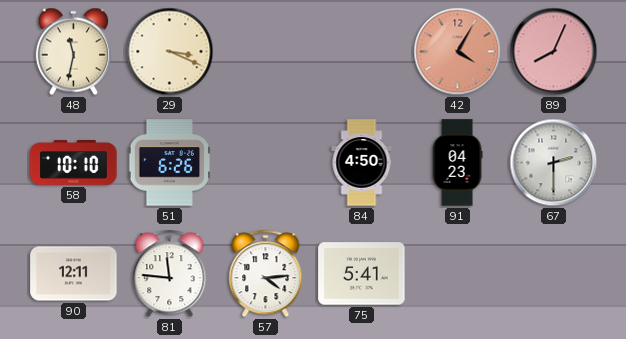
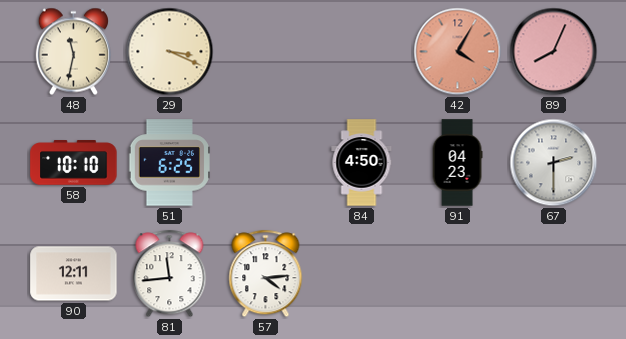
51: 6:26 -> 6:25
81: 11:46 -> 11:44
75: 5:41 -> none
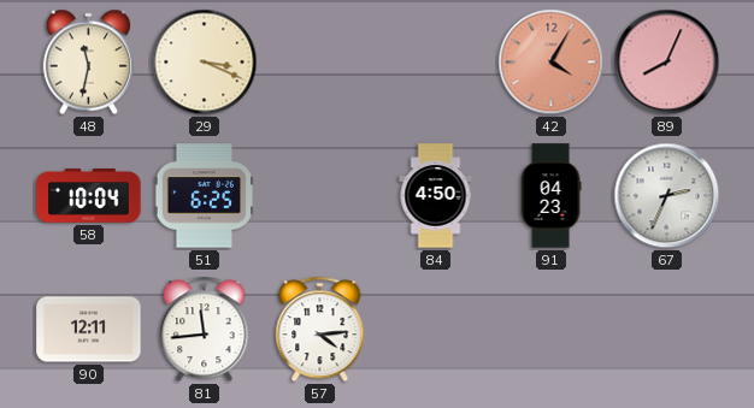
58: 10:10 -> 10:04
67: 2:30 -> 2:34
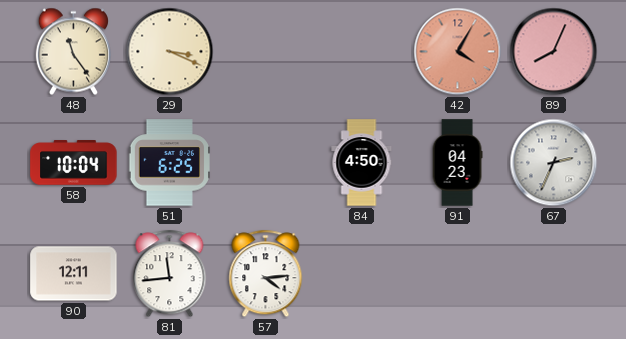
48: 11:32 -> 11:24
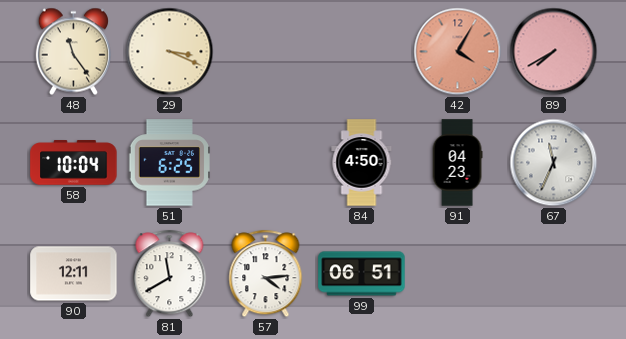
89: 8:04 -> 7:40
67: 2:34 -> 11:34
81: 11:44 -> 11:40
99: none -> 06:51
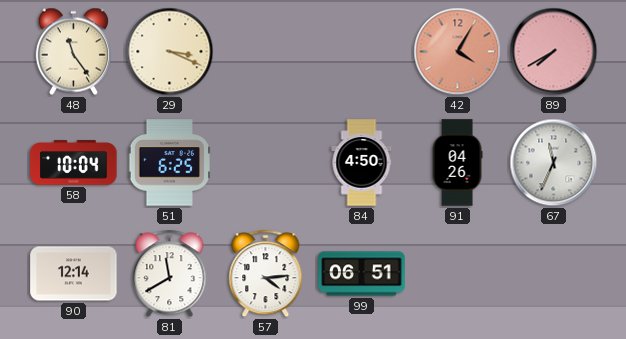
91: 04:23 -> 04:26
90: 12:11 -> 12:14
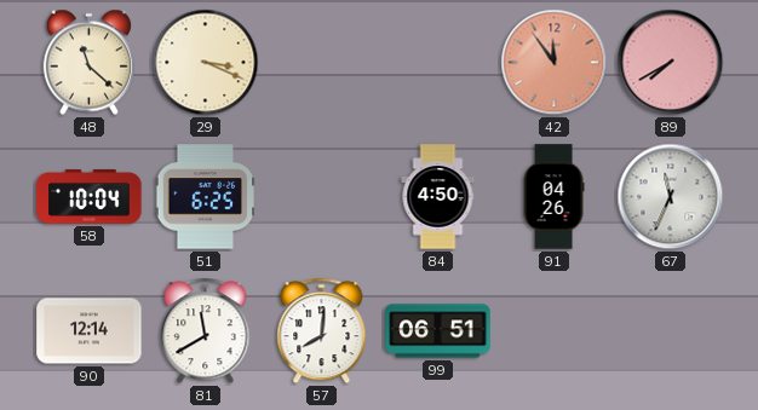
48: 11:24 -> 11:22
42: 4:05 -> 11:54
57: 4:14 -> 8:01
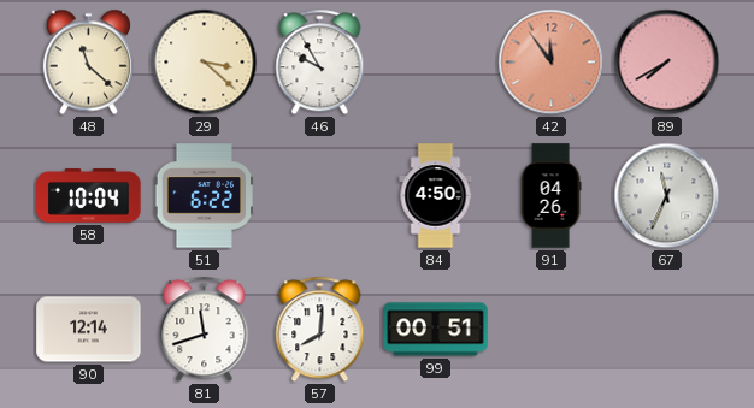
29: 3:19 -> 3:22
46: none -> 9:55
51: 6:25 -> 6:22
81: 11:40 -> 11:42
99: 06:51 -> 00:51
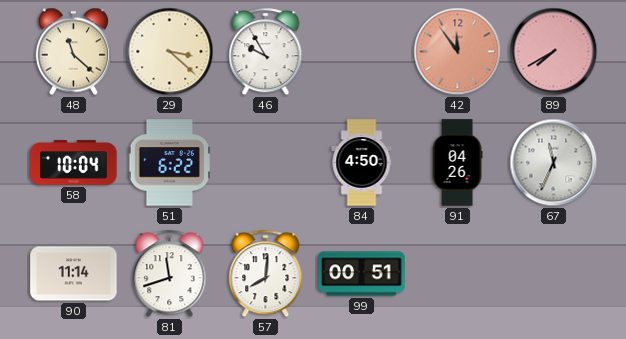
90: 12:14 -> 11:14
